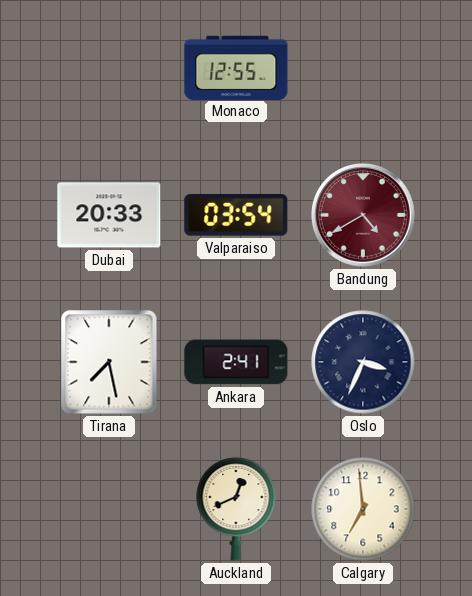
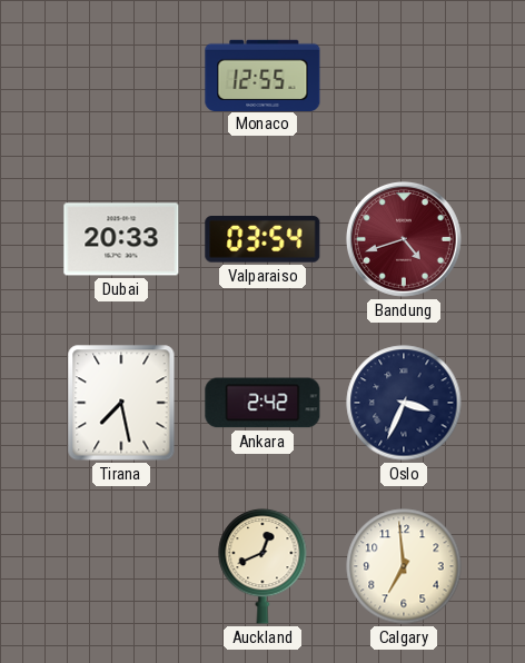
Bandung: 4:40 -> 4:42
Ankara: 2:41 -> 2:42
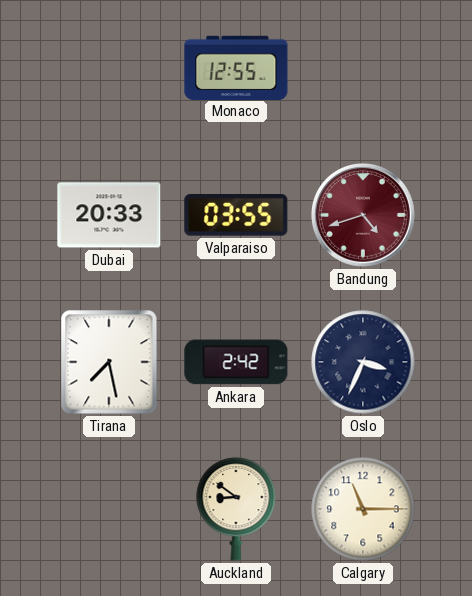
Valparaiso: 03:54 -> 03:55
Auckland: 12:41 -> 8:51
Calgary: 6:59 -> 11:15
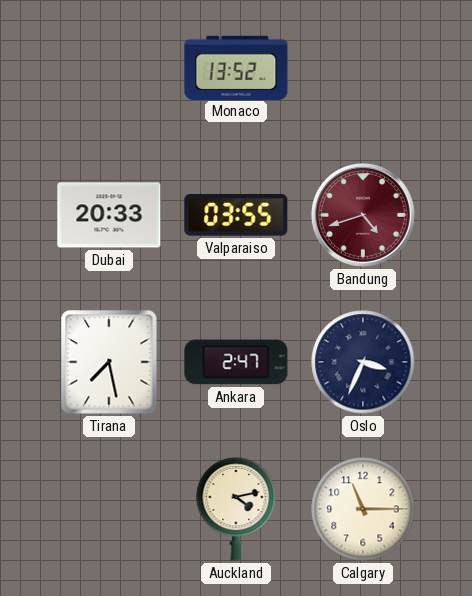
Monaco: 12:55 -> 13:52
Ankara: 2:42 -> 2:47
Auckland: 8:51 -> 4:13
